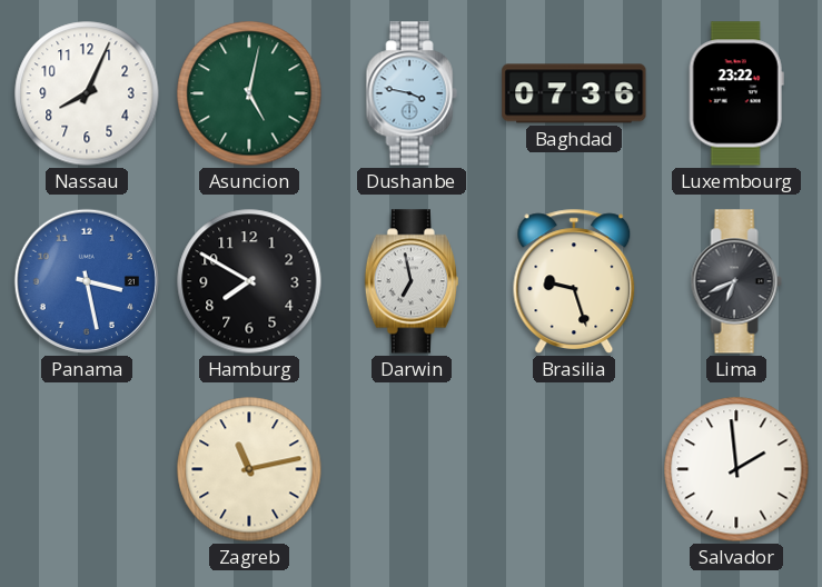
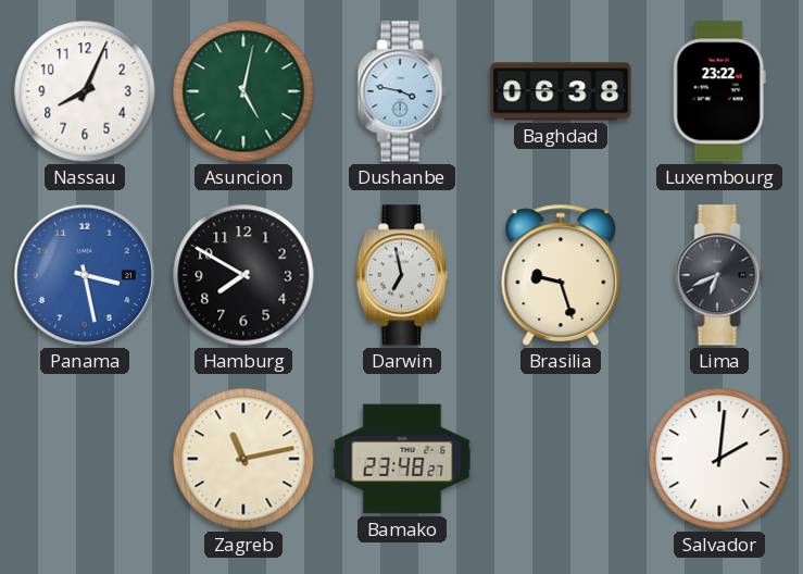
Baghdad: 07:36 -> 06:38
Bamako: none -> 23:48
Salvador: 1:59 -> 2:01
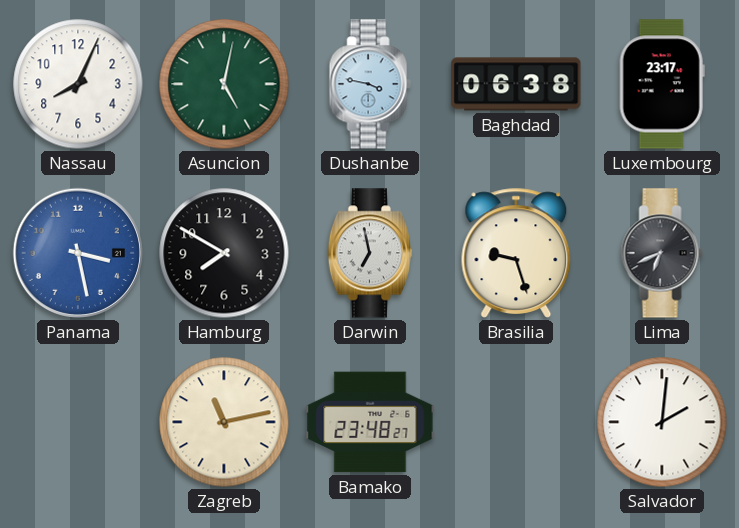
Luxembourg: 23:22 -> 23:17
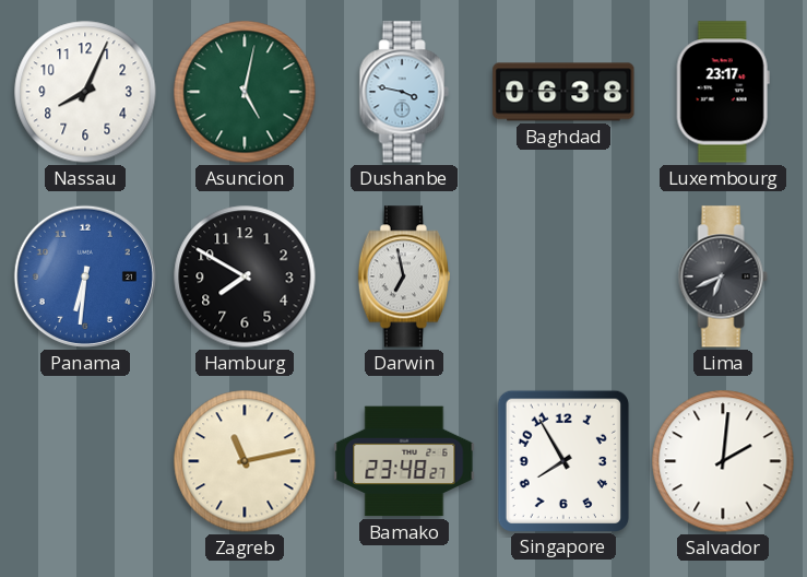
Panama: 3:28 -> 6:31
Brasilia: 9:27 -> none
Singapore: none -> 7:55
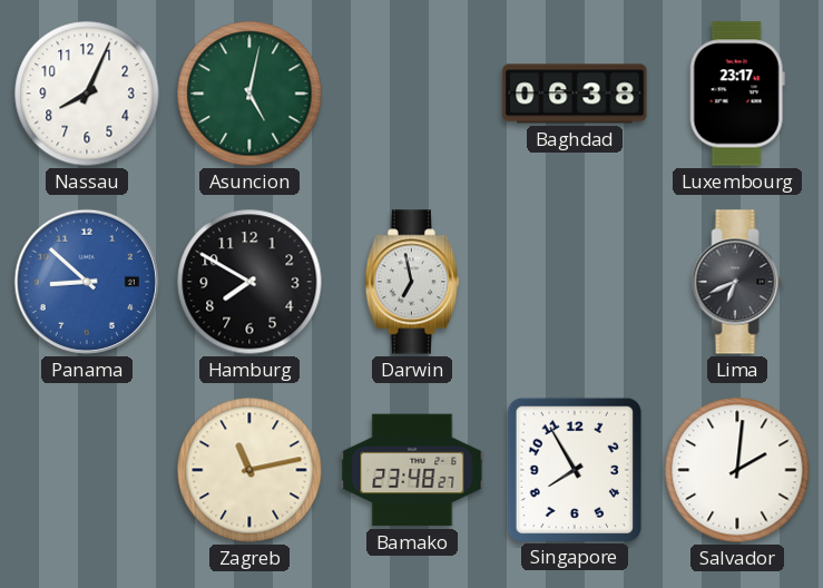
Dushanbe: 3:47 -> none
Panama: 6:31 -> 8:52
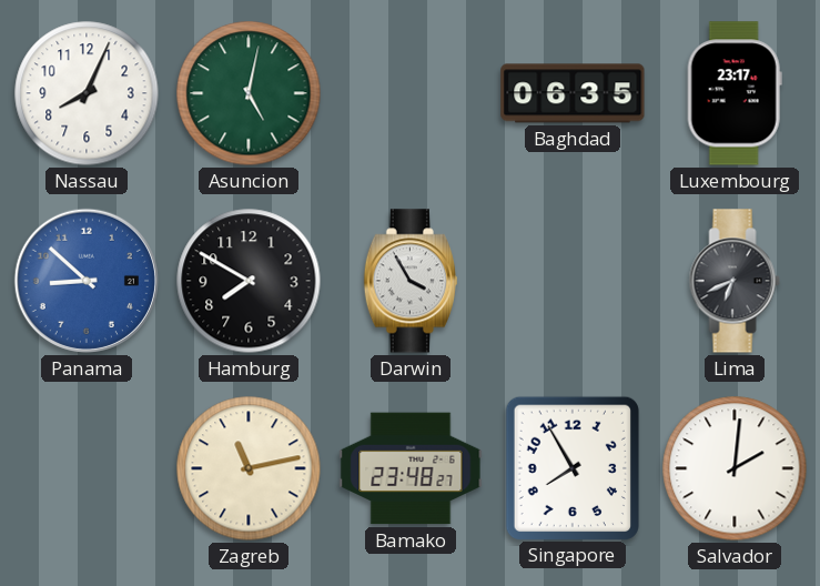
Baghdad: 06:38 -> 06:35
Darwin: 6:58 -> 3:55
